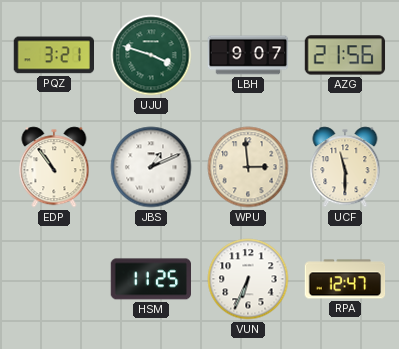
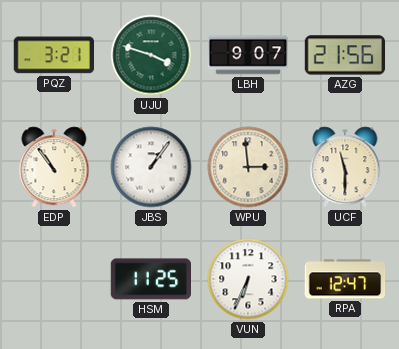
JBS: 1:11 -> 1:06
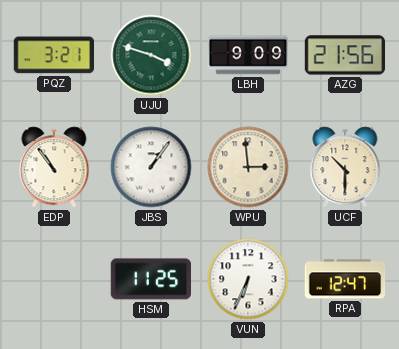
LBH: 9:07 -> 9:09
UCF: 11:30 -> 10:30
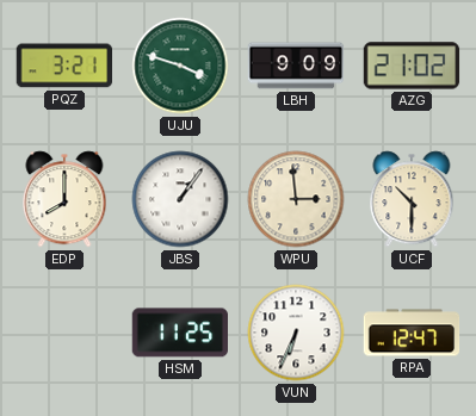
AZG: 21:56 -> 21:02
EDP: 10:54 -> 8:00
